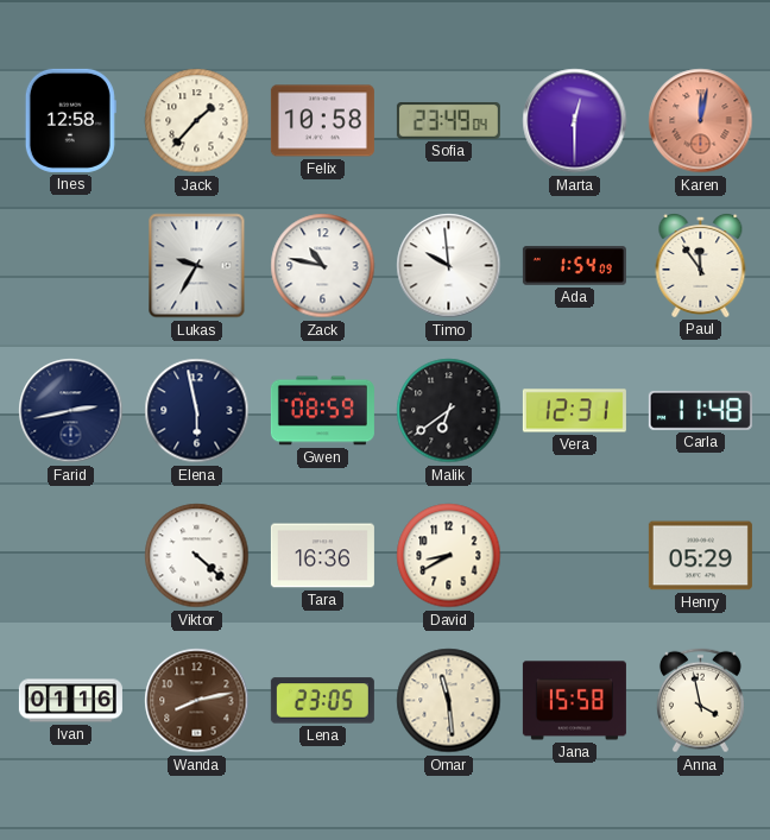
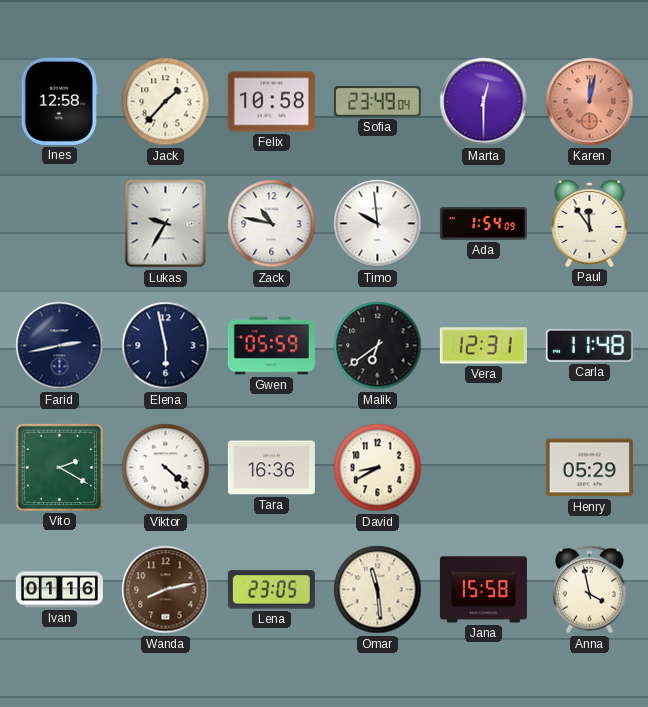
Gwen: 08:59 -> 05:59
Vito: none -> 2:20
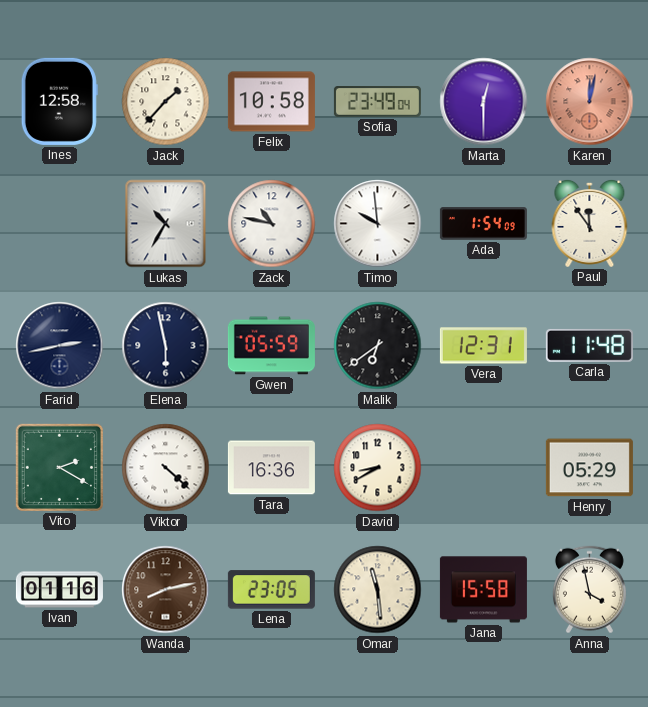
Lukas: 9:35 -> 10:35
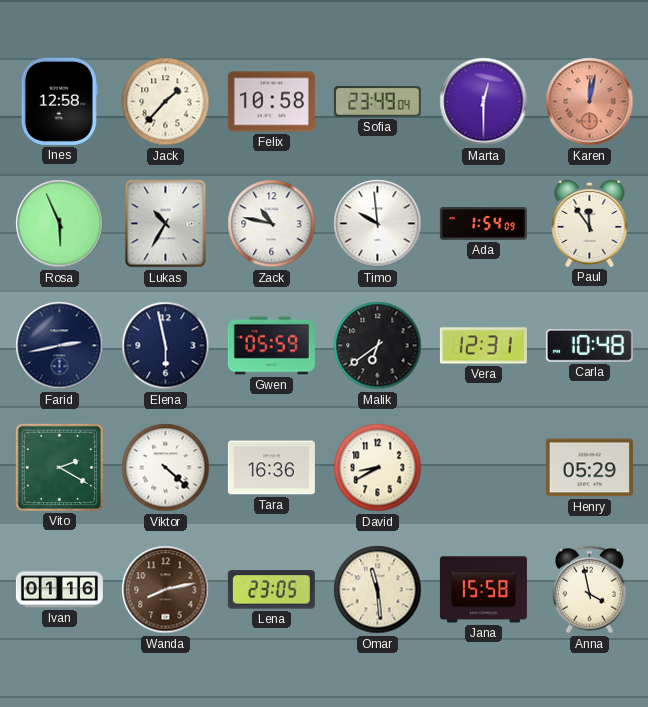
Rosa: none -> 5:56
Carla: 11:48 -> 10:48
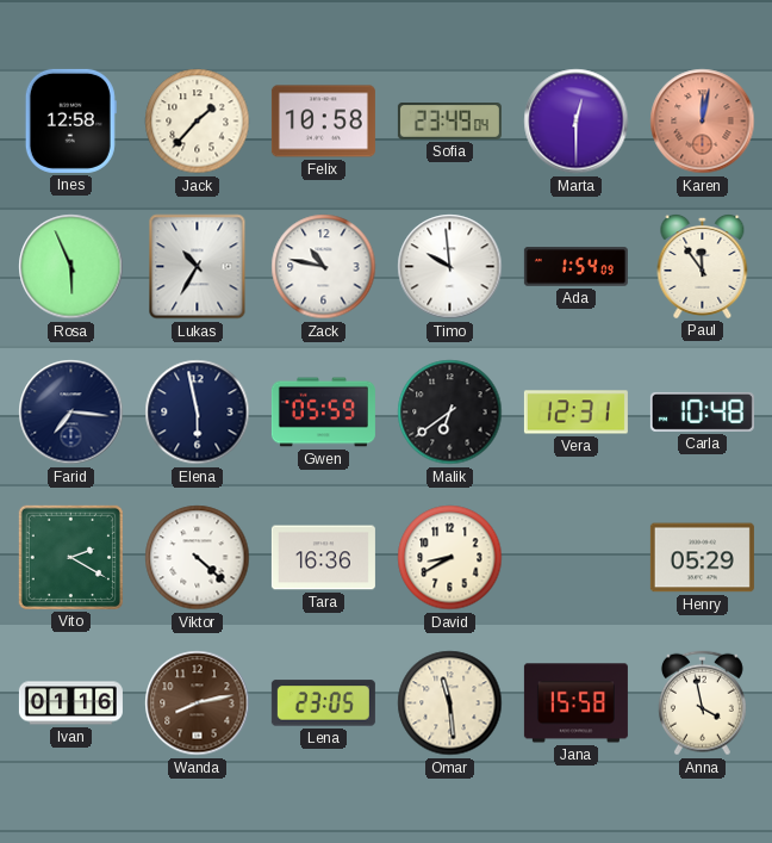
Farid: 2:43 -> 7:16
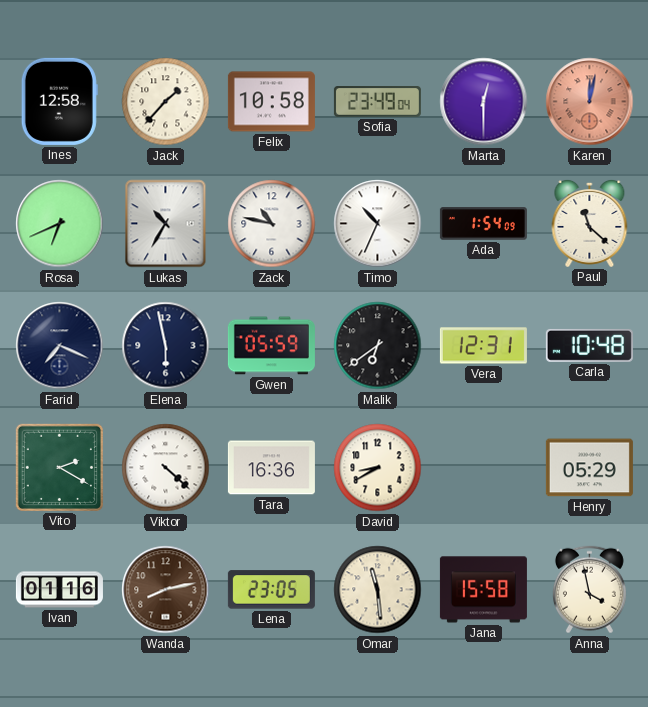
Rosa: 5:56 -> 6:41
Timo: 9:59 -> 10:34
Paul: 11:54 -> 11:22
Farid: 7:16 -> 7:19
